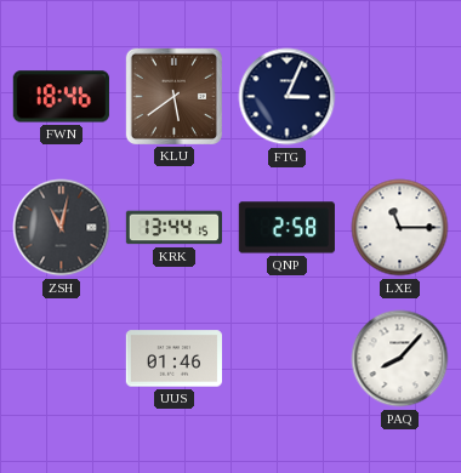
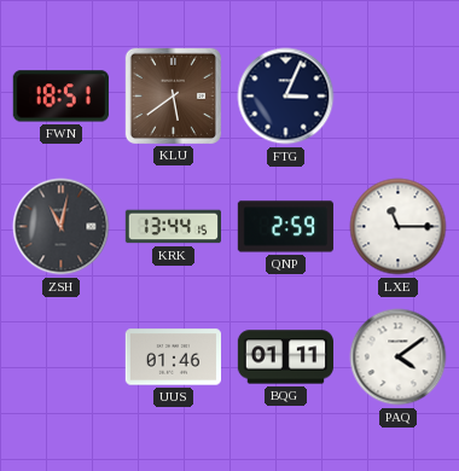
FWN: 18:46 -> 18:51
QNP: 2:58 -> 2:59
BQG: none -> 01:11
PAQ: 8:07 -> 4:09
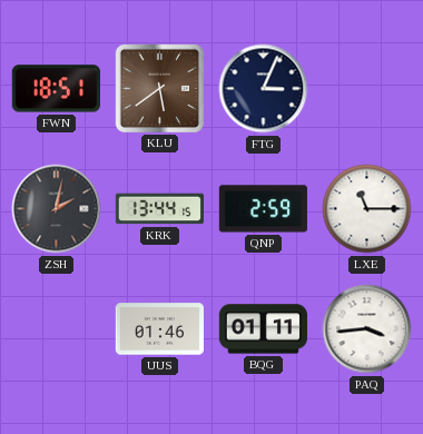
ZSH: 11:02 -> 2:02
PAQ: 4:09 -> 3:44
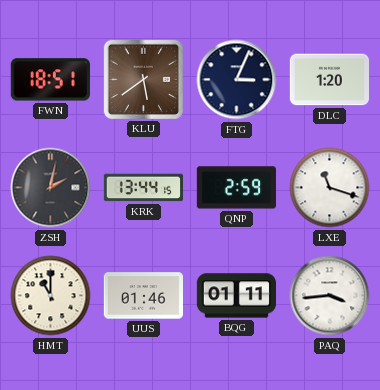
DLC: none -> 1:20
LXE: 11:15 -> 11:18
HMT: none -> 11:00
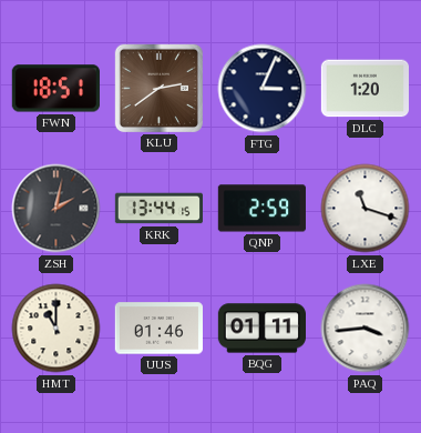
KLU: 5:39 -> 2:39
